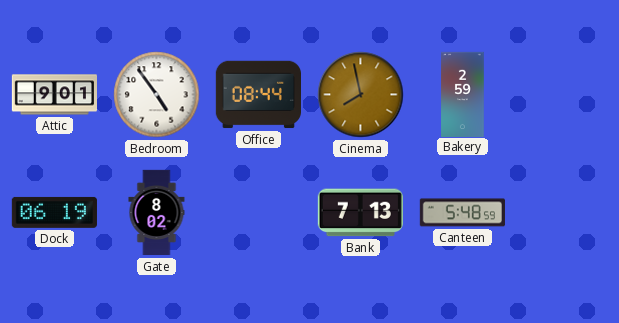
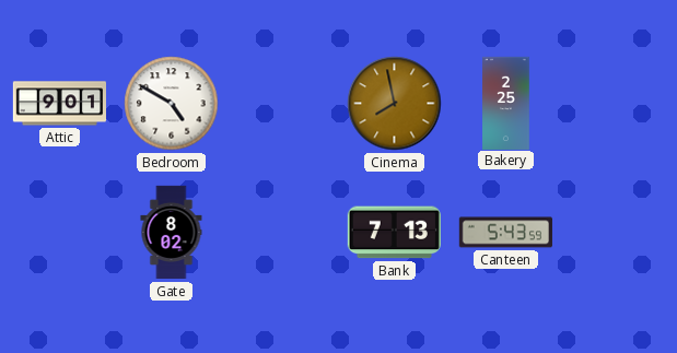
Bedroom: 4:54 -> 4:50
Office: 08:44 -> none
Bakery: 2:59 -> 2:25
Dock: 06:19 -> none
Canteen: 5:48 -> 5:43
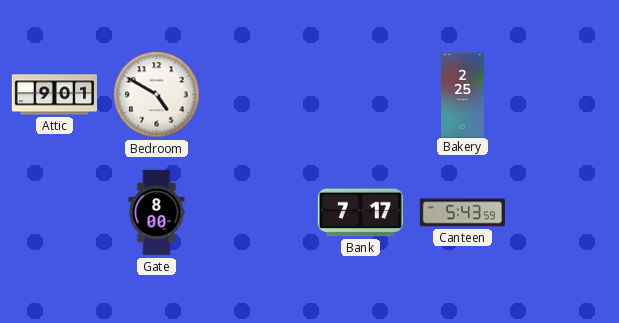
Cinema: 7:58 -> none
Gate: 8:02 -> 8:00
Bank: 7:13 -> 7:17
